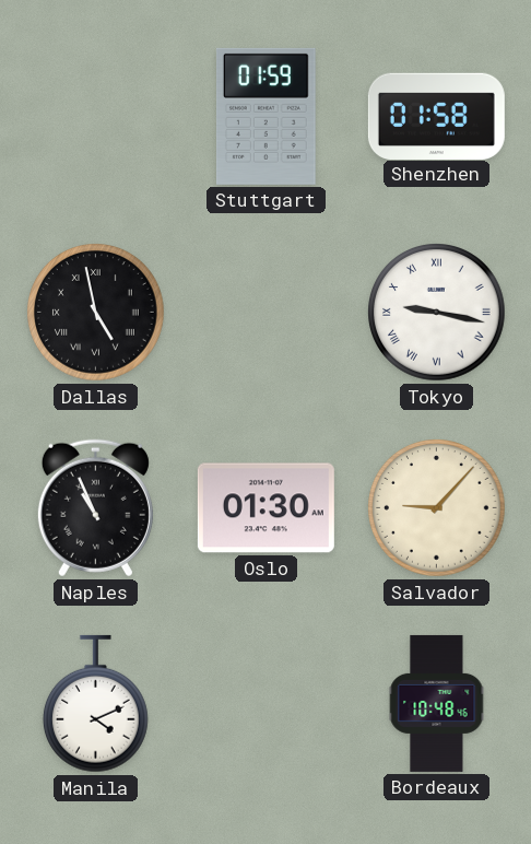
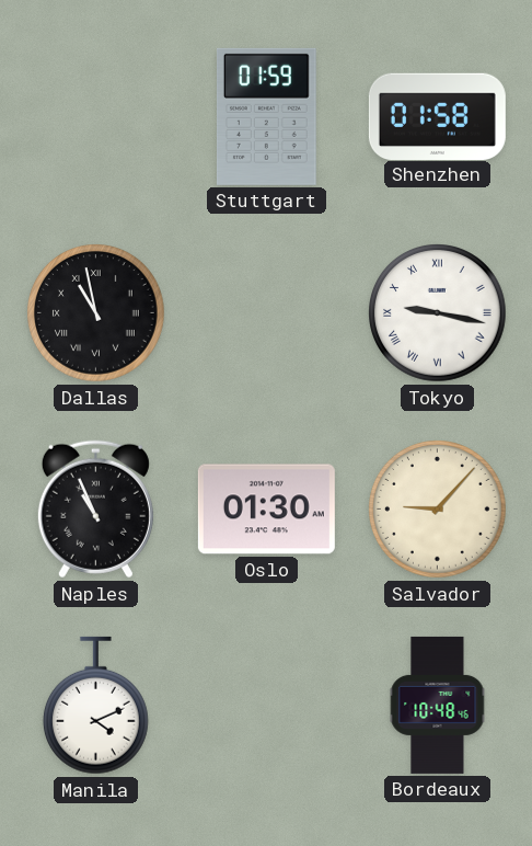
Dallas: 4:58 -> 10:58
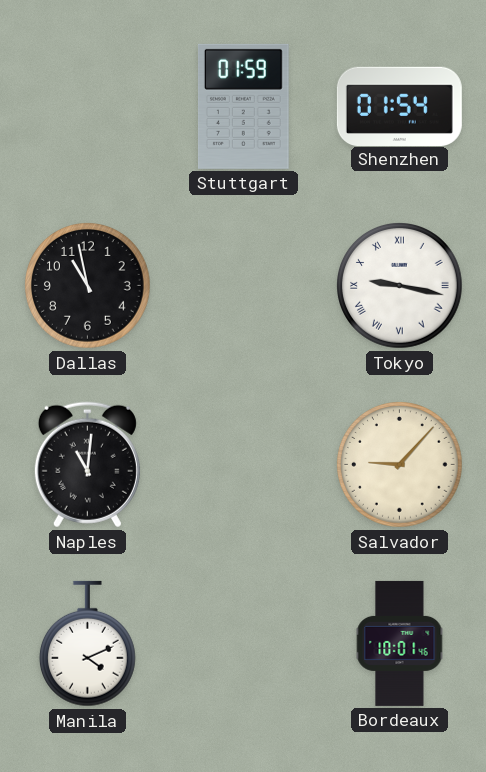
Shenzhen: 01:58 -> 01:54
Dallas numerals: Roman -> Arabic
Naples: 10:56 -> 11:01
Oslo: 01:30 -> none
Bordeaux: 10:48 -> 10:01
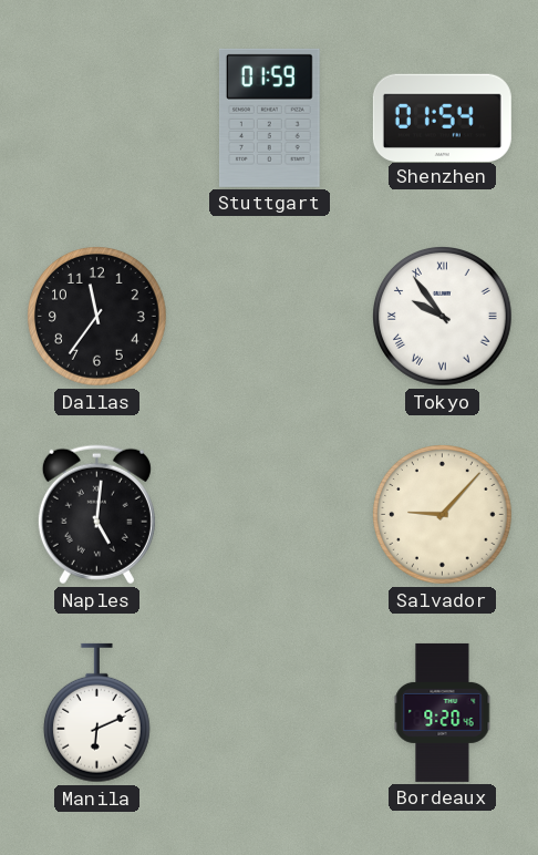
Dallas: 10:58 -> 11:36
Tokyo: 9:17 -> 9:54
Naples: 11:01 -> 5:01
Manila: 4:11 -> 6:11
Bordeaux: 10:01 -> 9:20
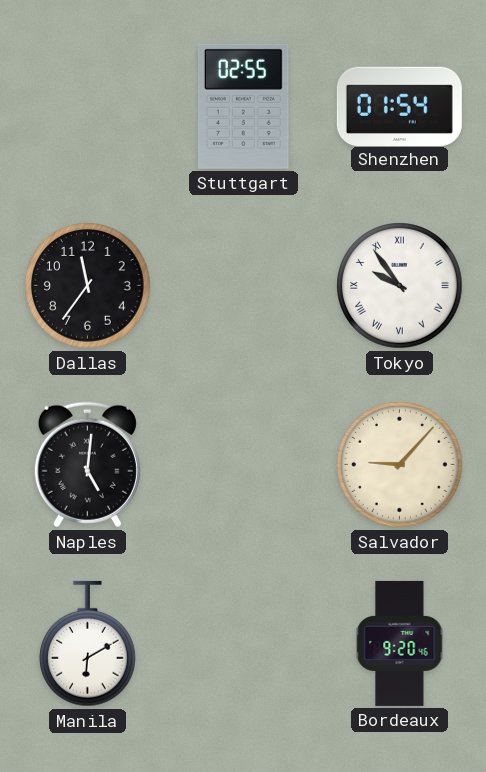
Stuttgart: 01:59 -> 02:55
Manila: 6:11 -> 6:10
